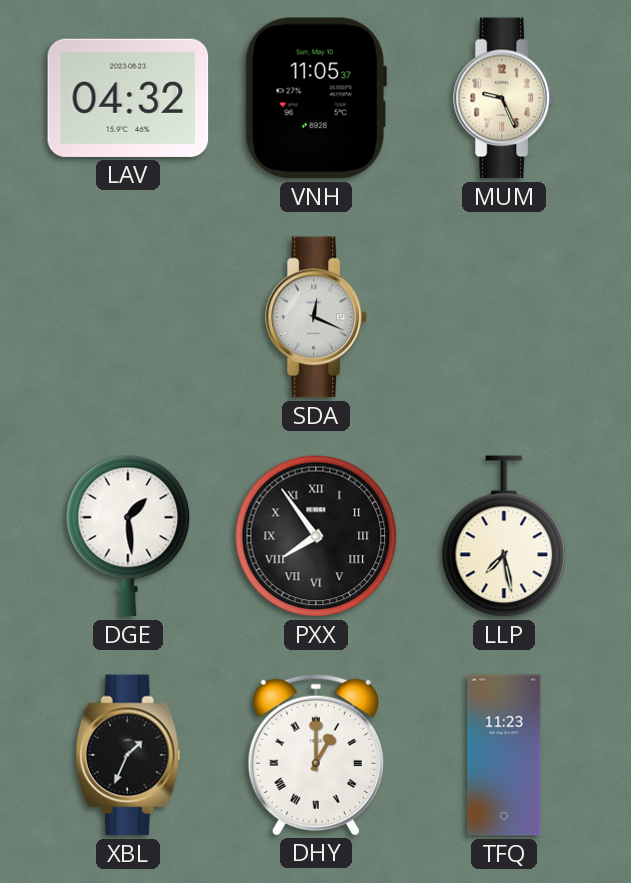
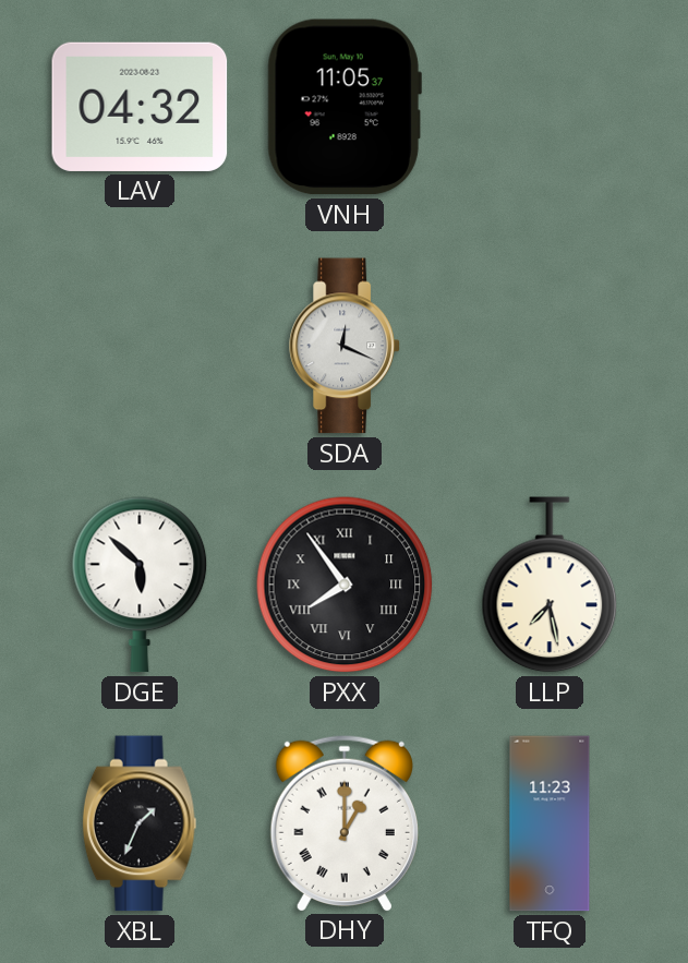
MUM: 9:26 -> none
DGE: 1:29 -> 5:52
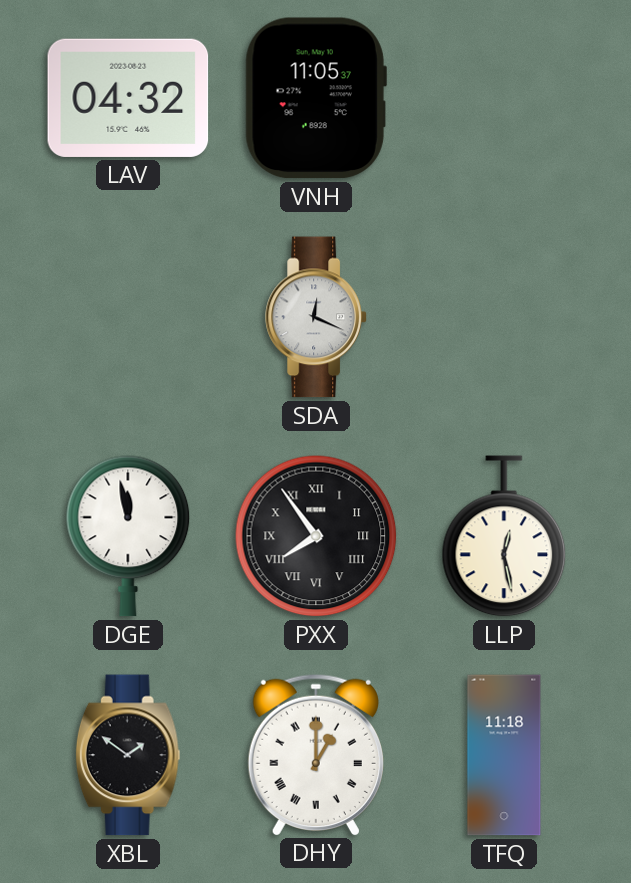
DGE: 5:52 -> 11:58
LLP: 7:28 -> 12:28
XBL: 1:34 -> 1:51
TFQ: 11:23 -> 11:18
